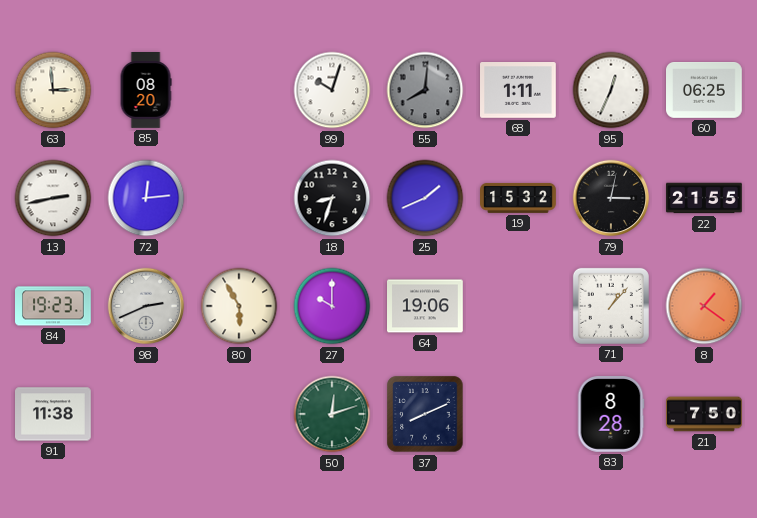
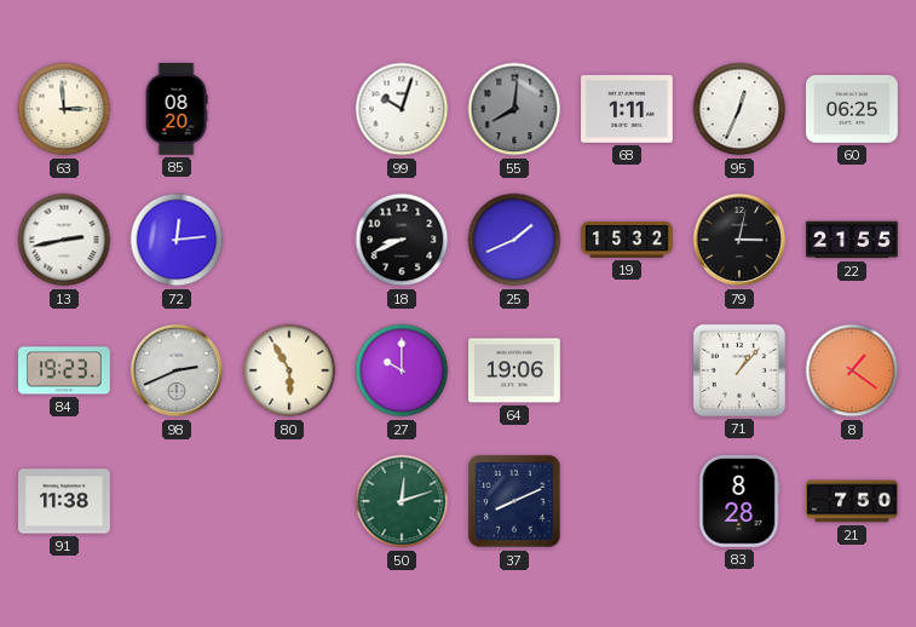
18: 8:33 -> 8:41
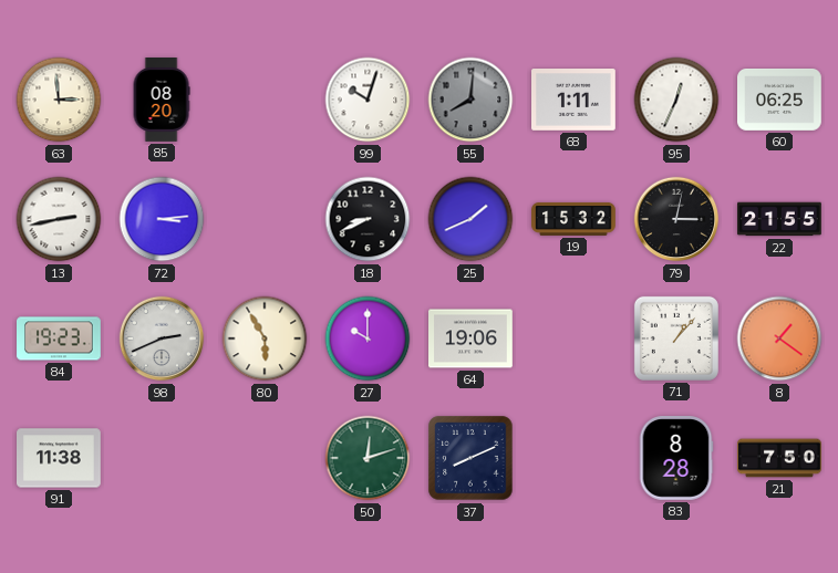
72: 12:14 -> 3:14
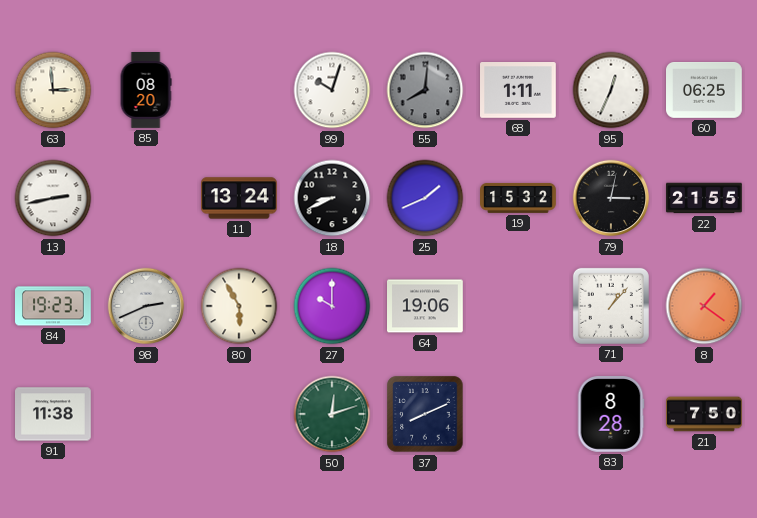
72: 3:14 -> none
11: none -> 13:24
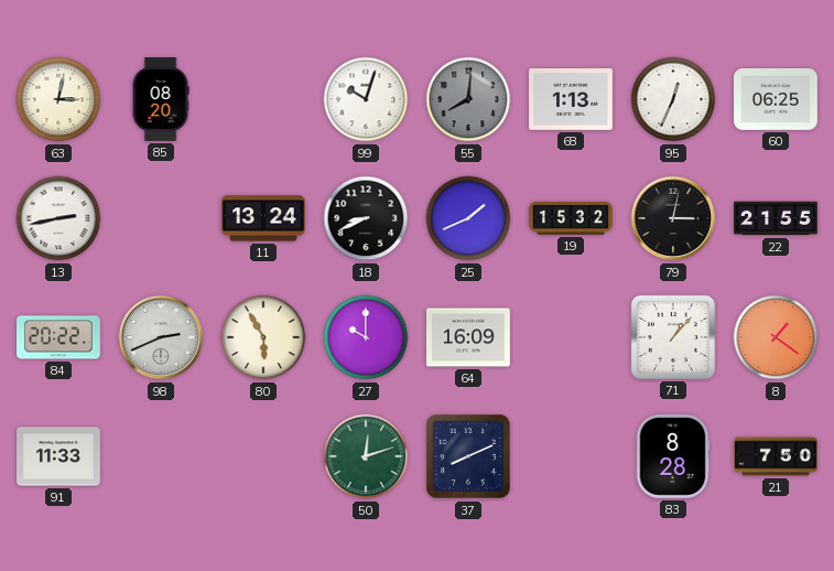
63: 2:59 -> 3:02
68: 1:11 -> 1:13
84: 19:23 -> 20:22
64: 19:06 -> 16:09
91: 11:38 -> 11:33
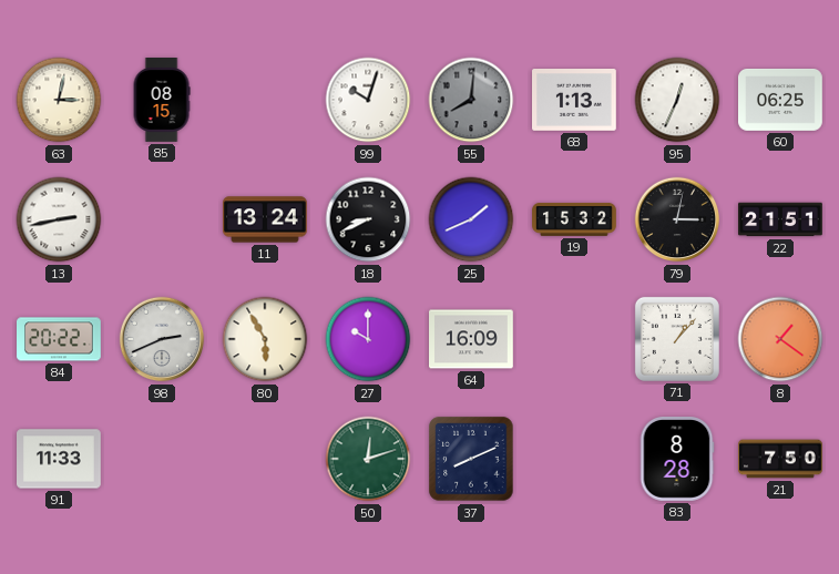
85: 08:20 -> 08:15
22: 21:55 -> 21:51
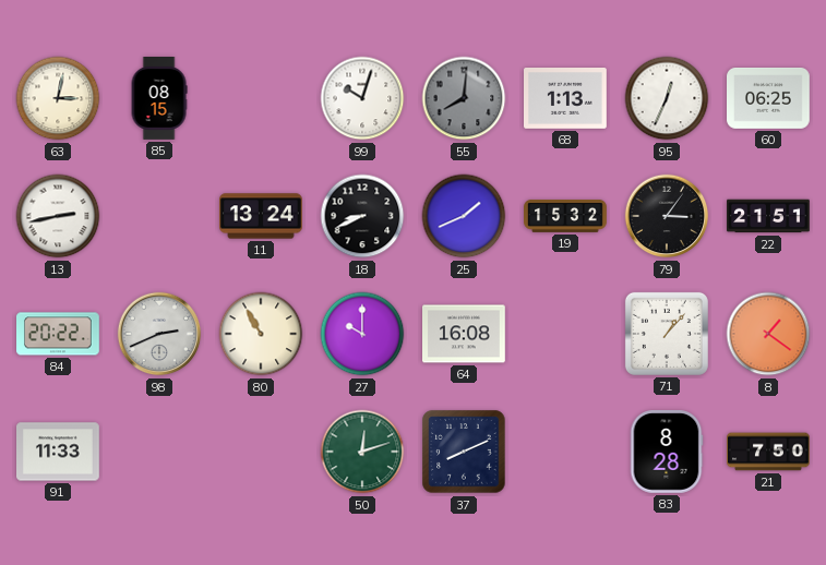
79: 3:02 -> 3:06
80: 5:55 -> 10:55
64: 16:09 -> 16:08
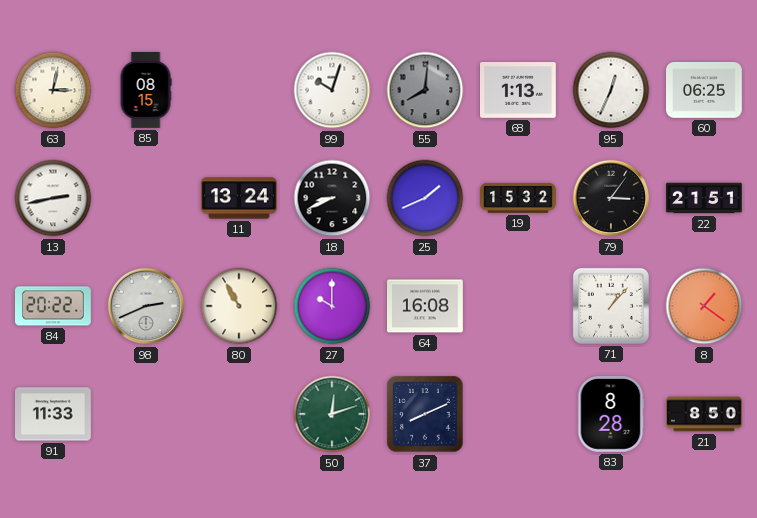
21: 7:50 -> 8:50
